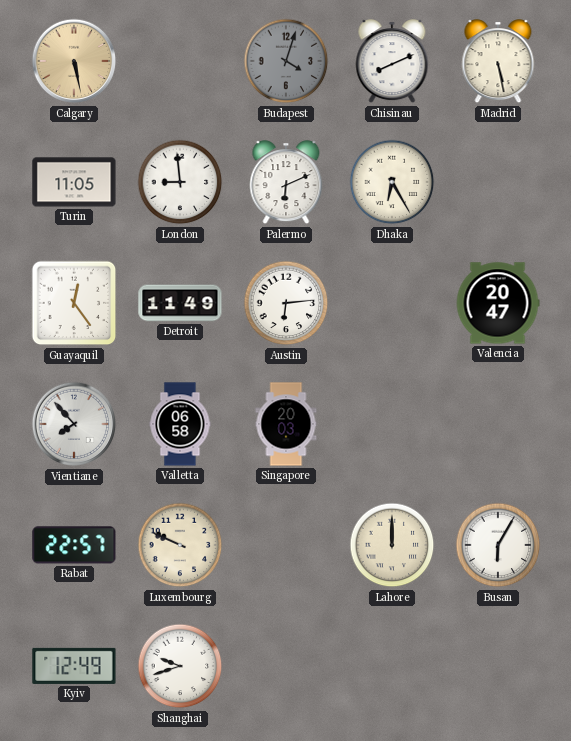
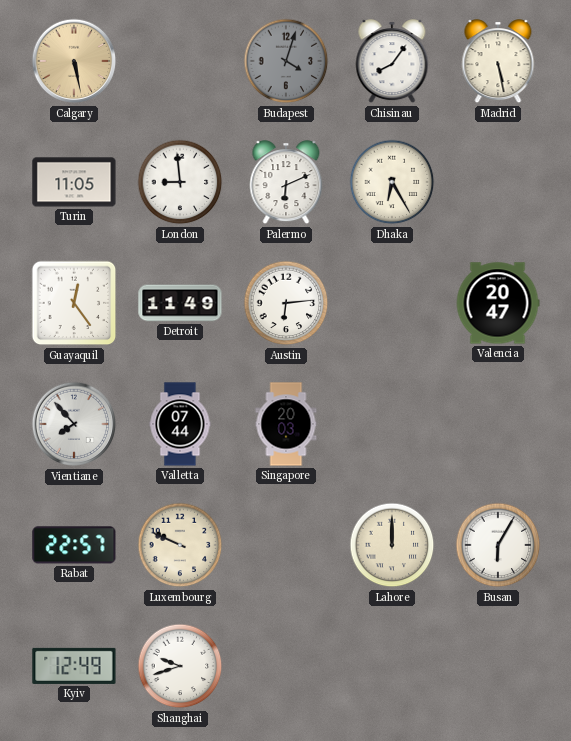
Chisinau: 8:11 -> 8:06
Valletta: 06:58 -> 07:44
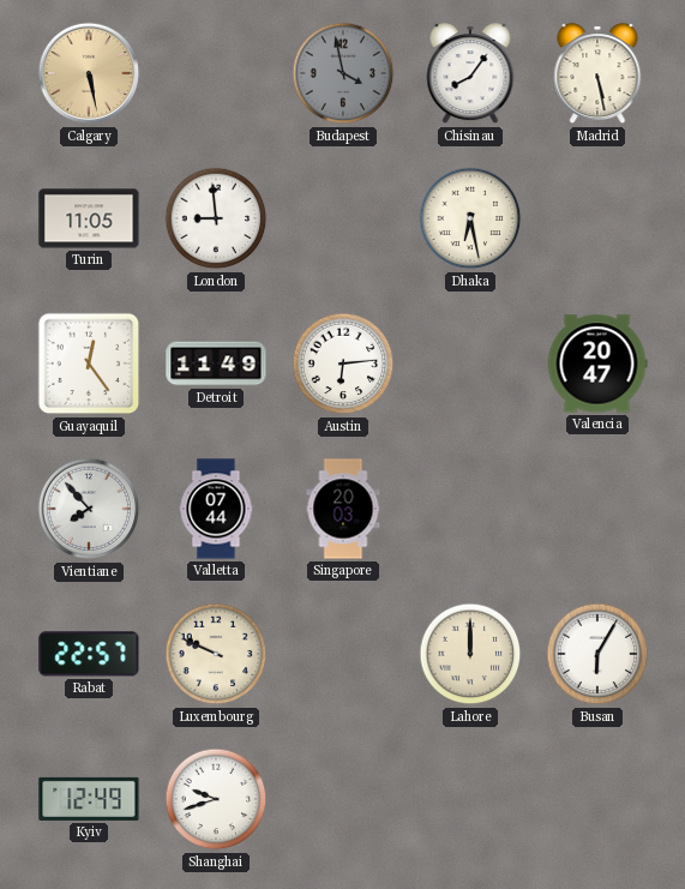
Budapest: 4:03 -> 3:58
Palermo: 6:11 -> none
Dhaka: 6:25 -> 6:28
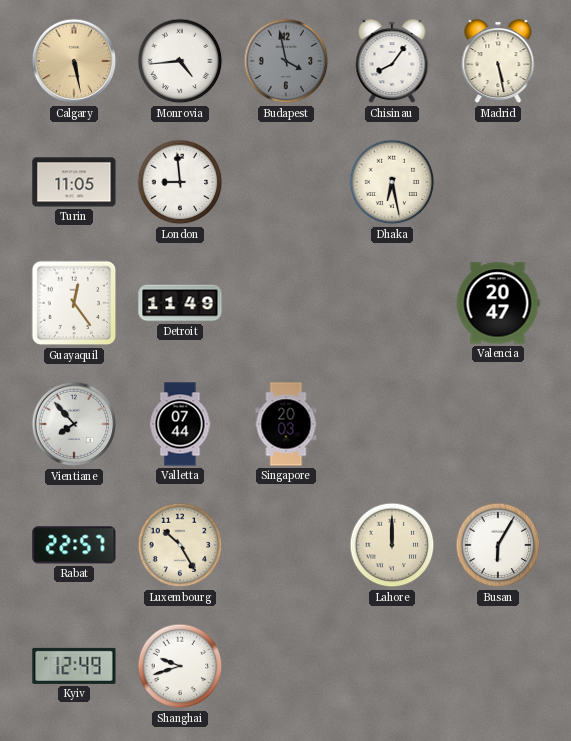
Monrovia: none -> 4:44
Austin: 6:14 -> none
Luxembourg: 9:49 -> 10:25
